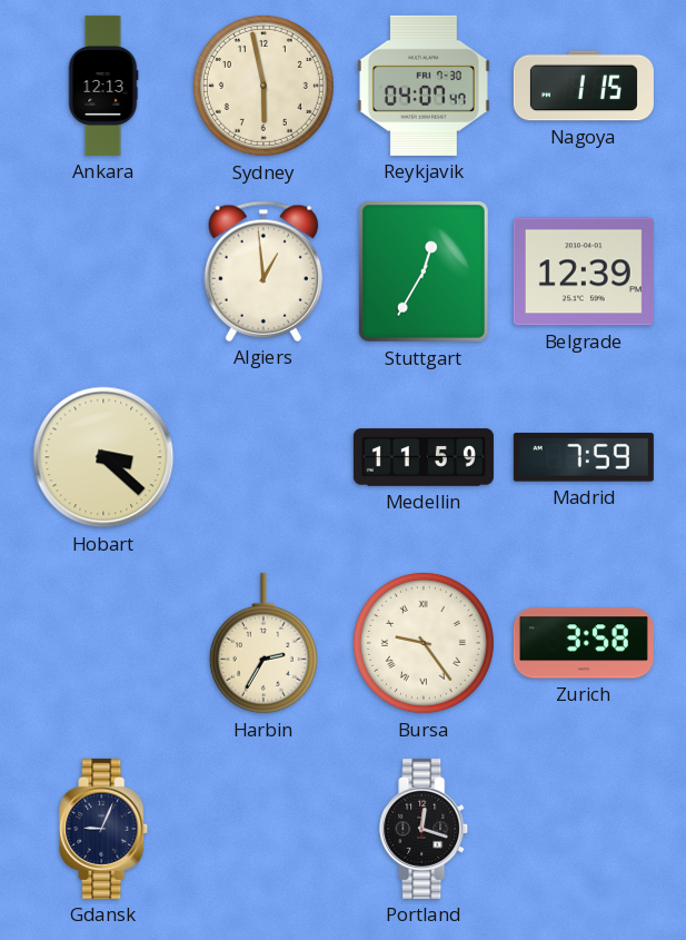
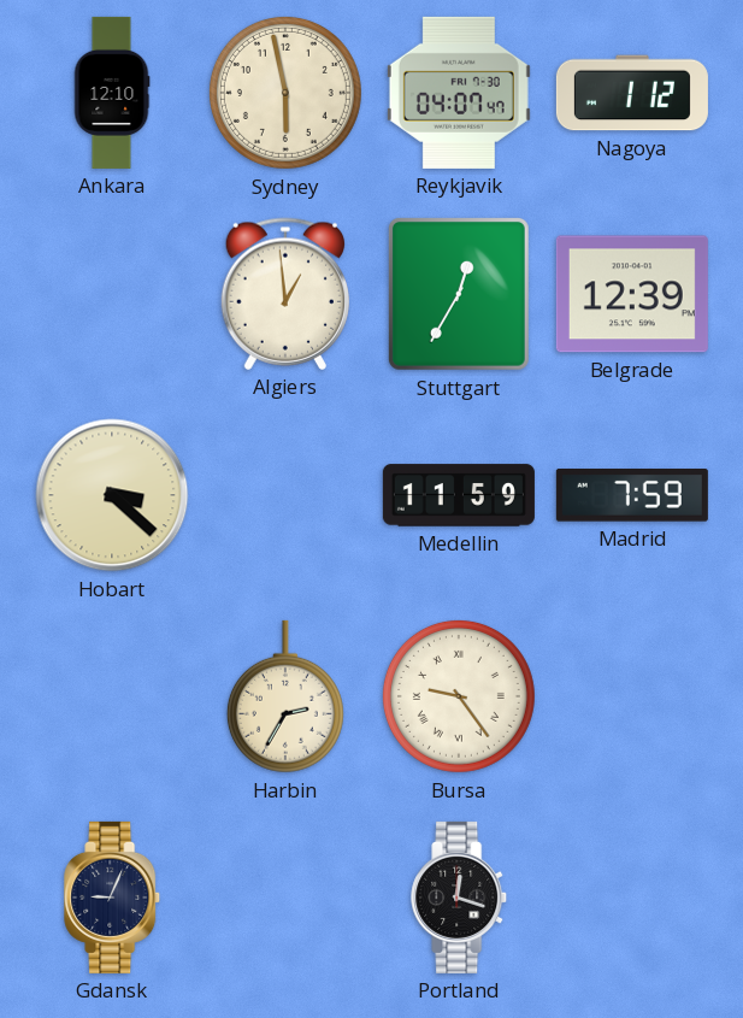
Ankara: 12:13 -> 12:10
Nagoya: 1:15 -> 1:12
Zurich: 3:58 -> none
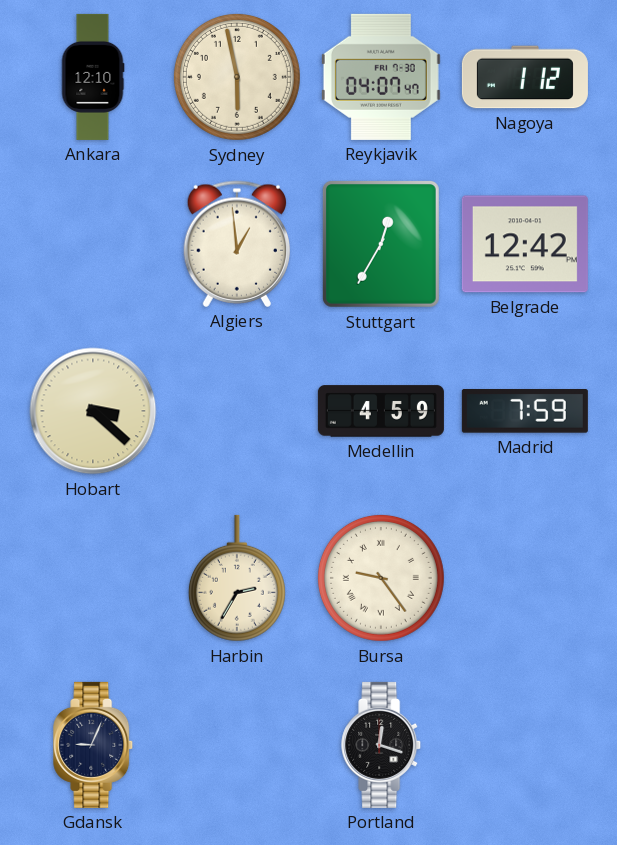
Belgrade: 12:39 -> 12:42
Medellin: 11:59 -> 4:59
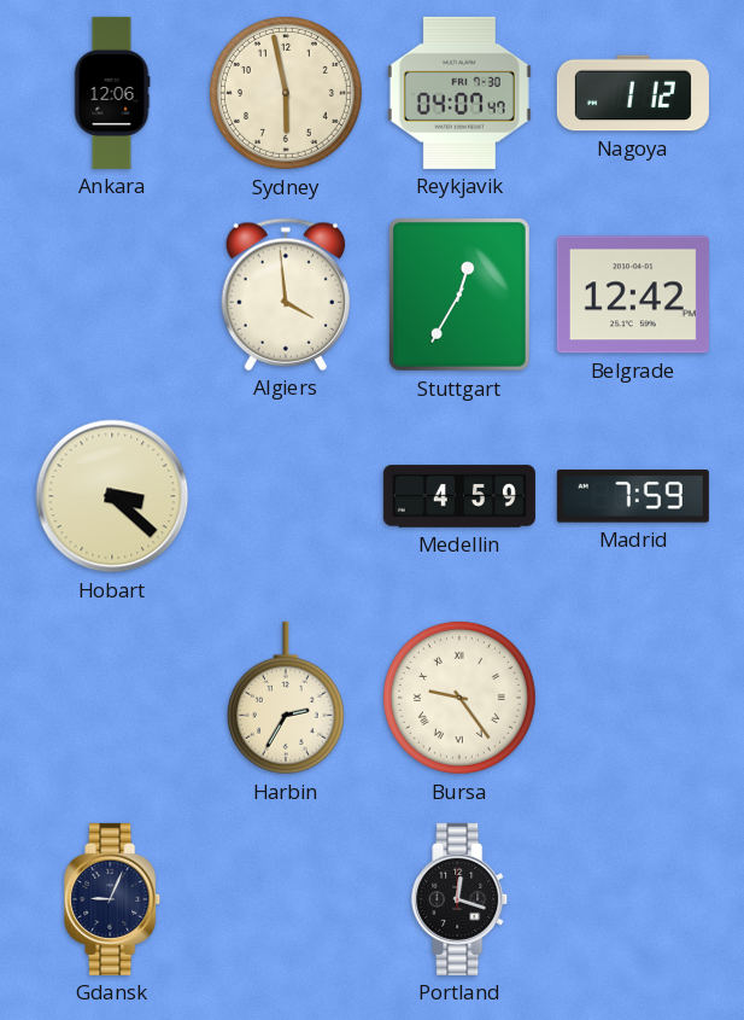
Ankara: 12:10 -> 12:06
Algiers: 12:59 -> 3:59
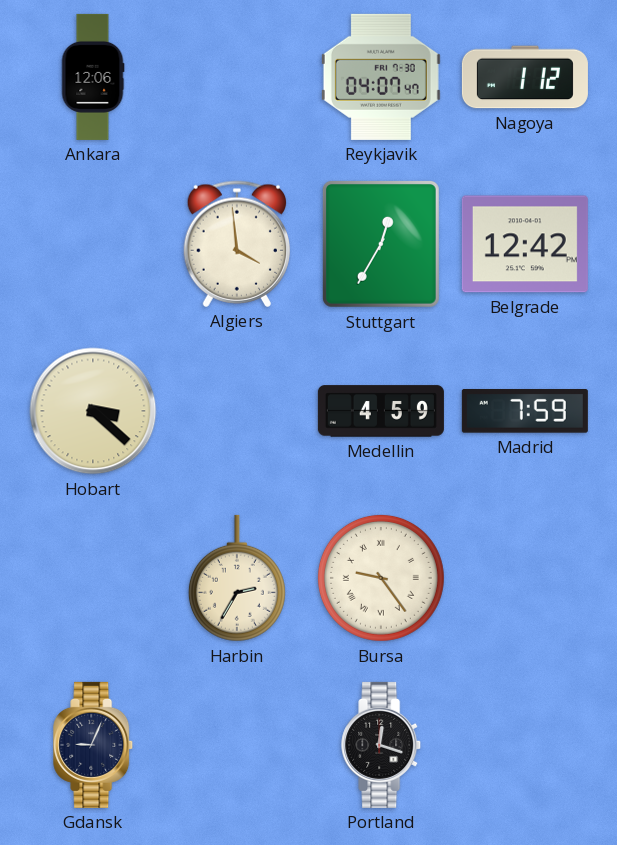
Sydney: 5:58 -> none
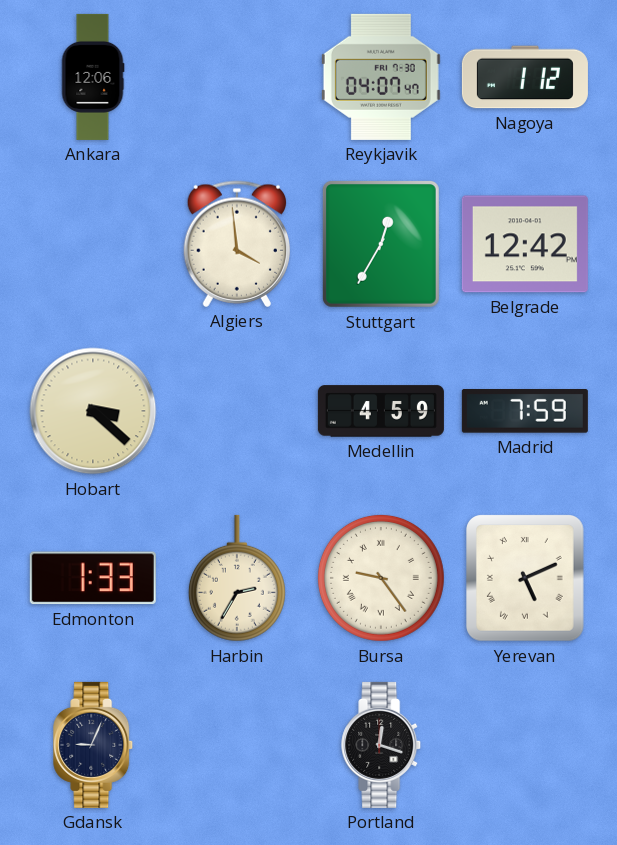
Edmonton: none -> 1:33
Yerevan: none -> 5:11
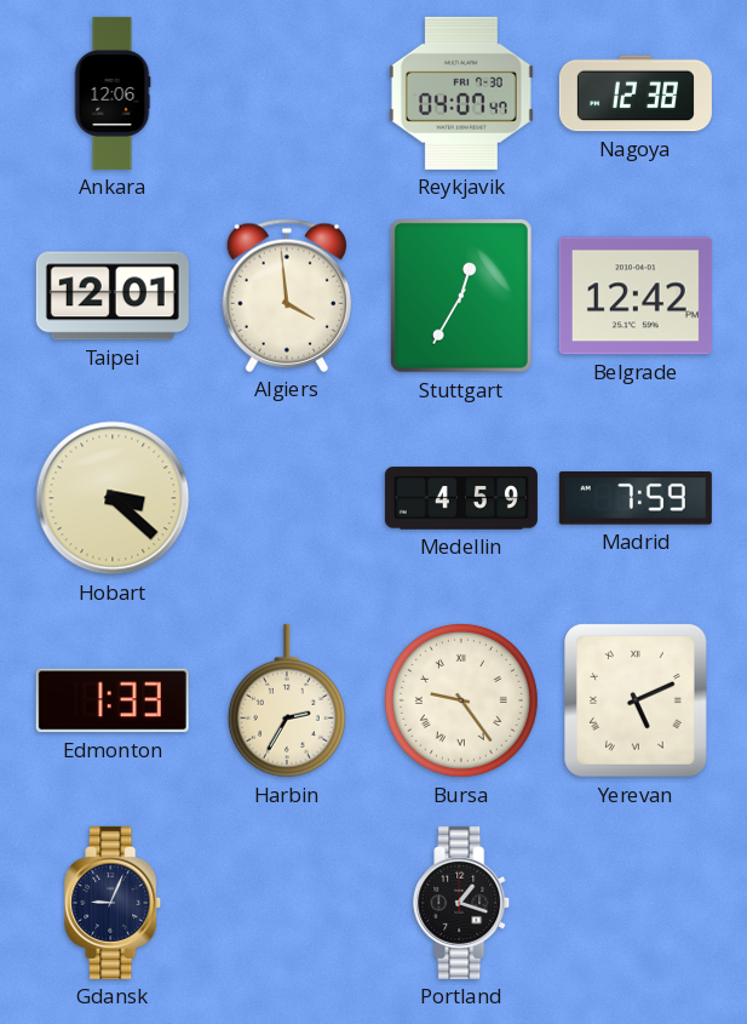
Nagoya: 1:12 -> 12:38
Taipei: none -> 12:01
Portland: 12:18 -> 1:18
